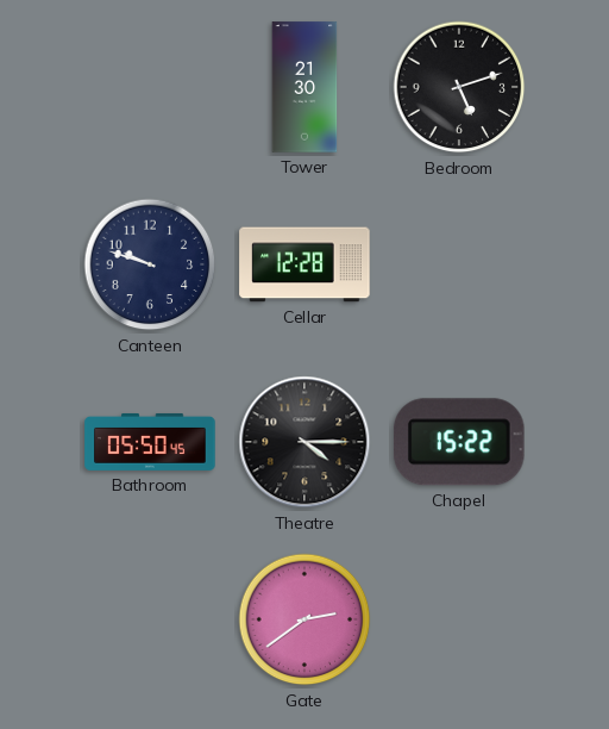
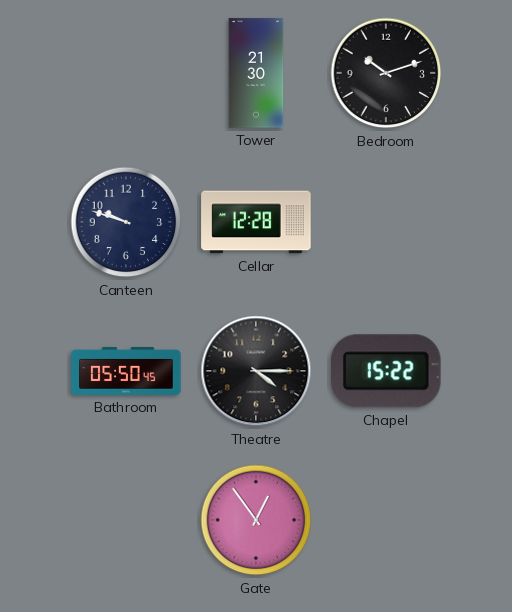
Bedroom: 5:12 -> 10:12
Gate: 2:39 -> 12:54
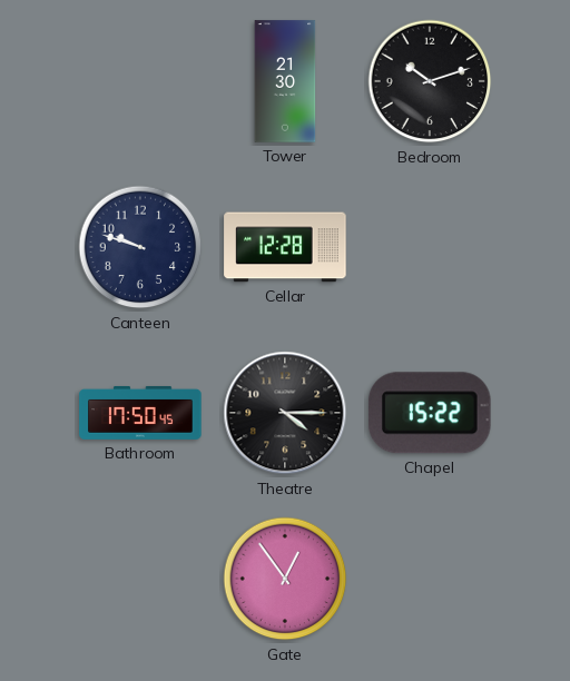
Bathroom: 05:50 -> 17:50
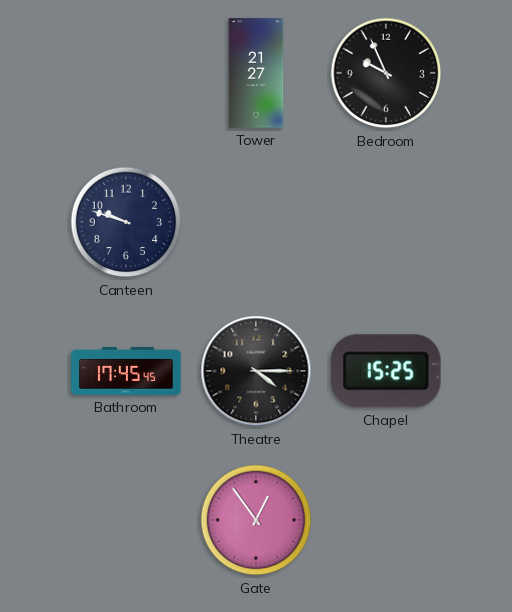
Tower: 21:30 -> 21:27
Bedroom: 10:12 -> 9:56
Cellar: 12:28 -> none
Bathroom: 17:50 -> 17:45
Chapel: 15:22 -> 15:25
